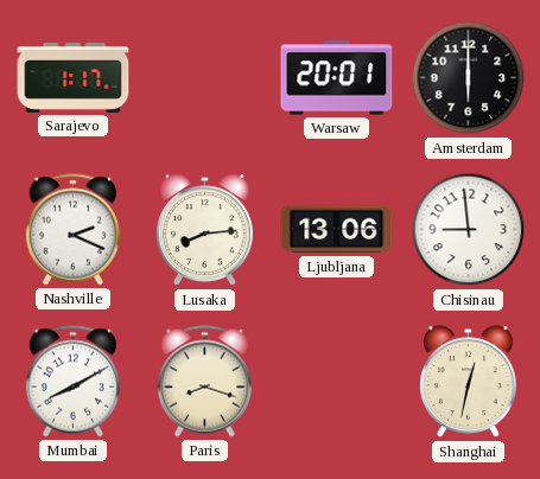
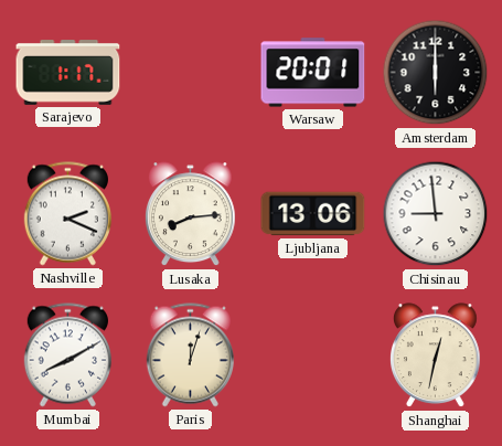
Paris: 8:18 -> 12:03
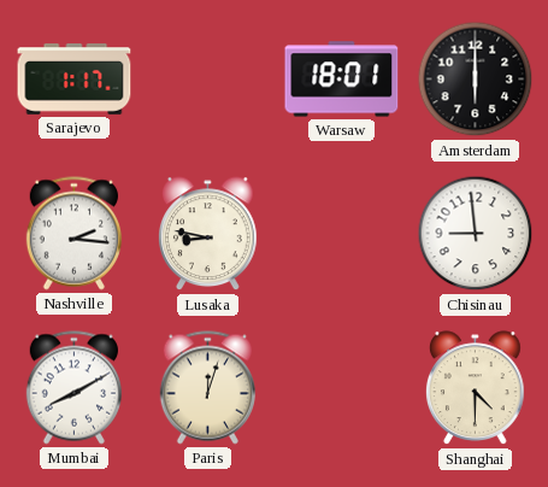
Warsaw: 20:01 -> 18:01
Nashville: 2:19 -> 2:16
Lusaka: 8:14 -> 8:47
Ljubljana: 13:06 -> none
Shanghai: 12:32 -> 4:30
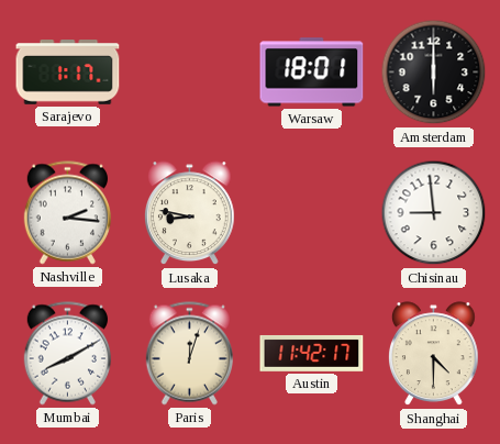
Austin: none -> 11:42
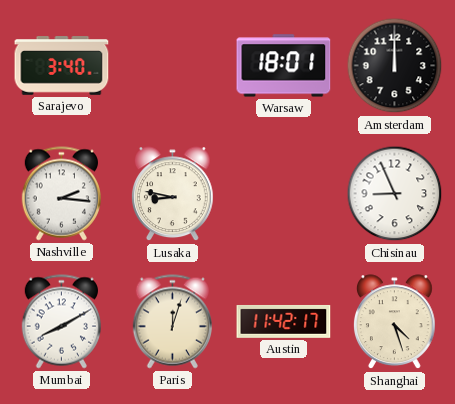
Sarajevo: 1:17 -> 3:40
Amsterdam: 6:00 -> 12:00
Chisinau: 8:59 -> 8:56
Shanghai: 4:30 -> 4:27
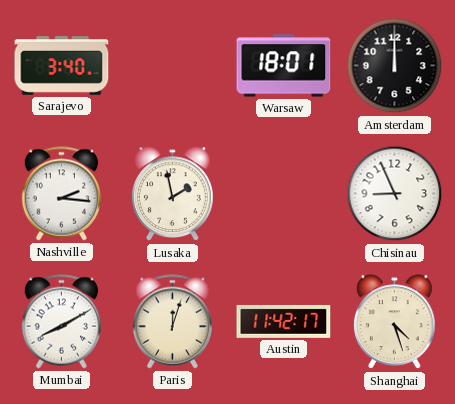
Lusaka: 8:47 -> 1:58
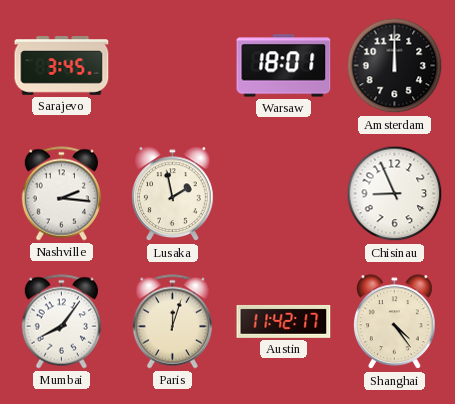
Sarajevo: 3:40 -> 3:45
Mumbai: 8:10 -> 8:06
Shanghai: 4:27 -> 4:24
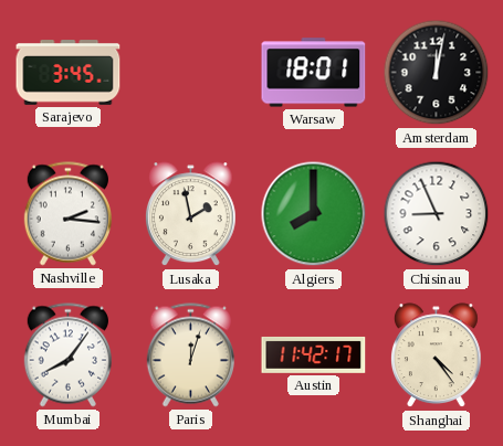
Amsterdam: 12:00 -> 12:02
Algiers: none -> 8:00
